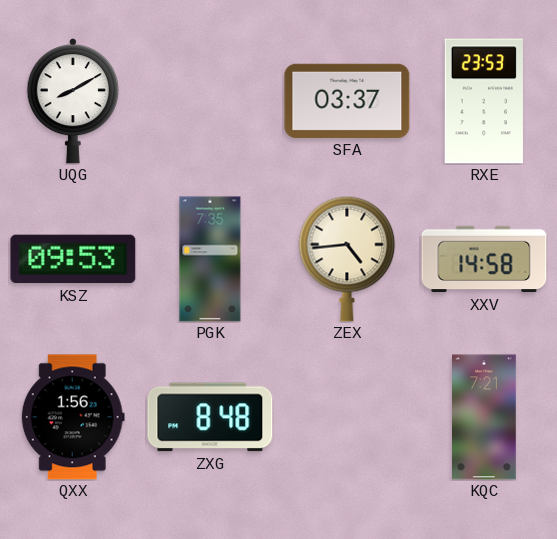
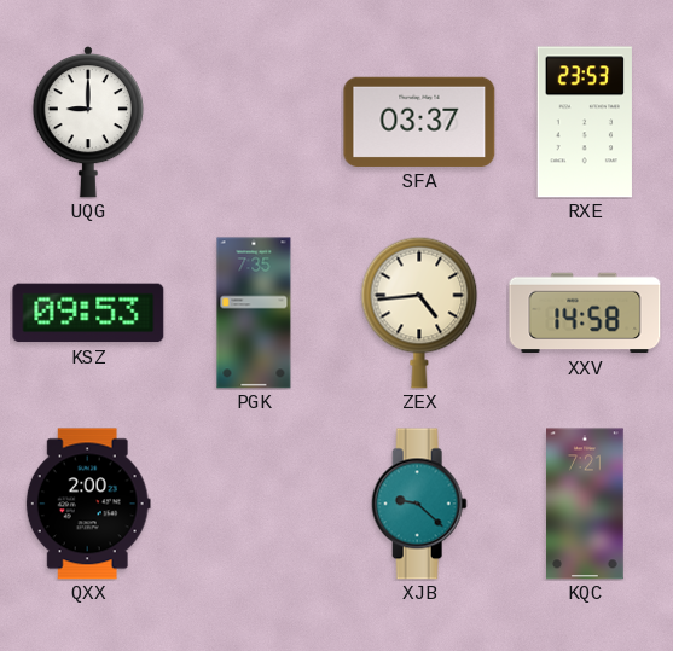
UQG: 8:10 -> 9:00
QXX: 1:56 -> 2:00
ZXG: 8:48 -> none
XJB: none -> 9:22
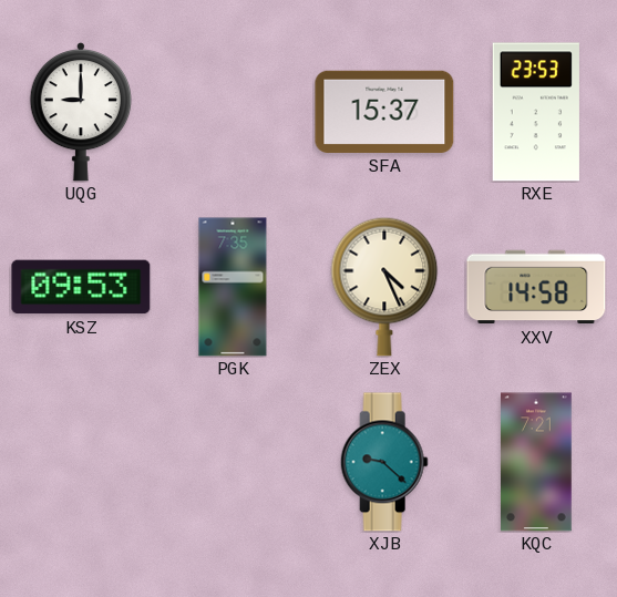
SFA: 03:37 -> 15:37
ZEX: 4:44 -> 4:26
QXX: 2:00 -> none
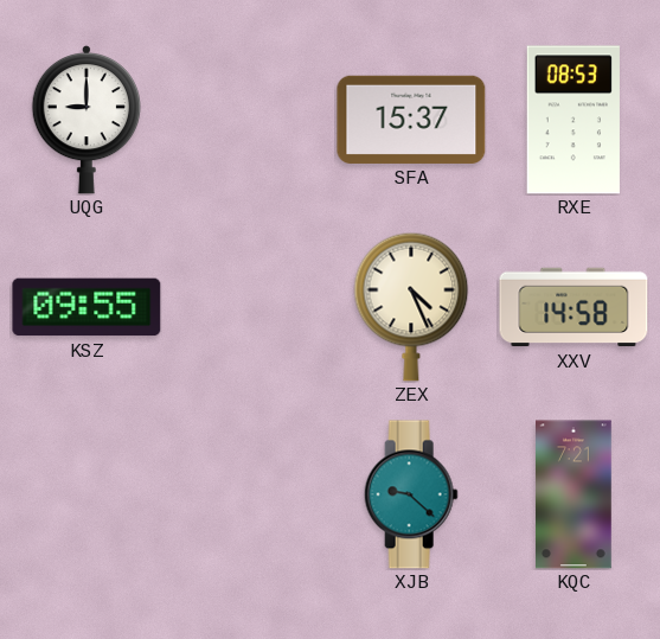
RXE: 23:53 -> 08:53
KSZ: 09:53 -> 09:55
PGK: 7:35 -> none
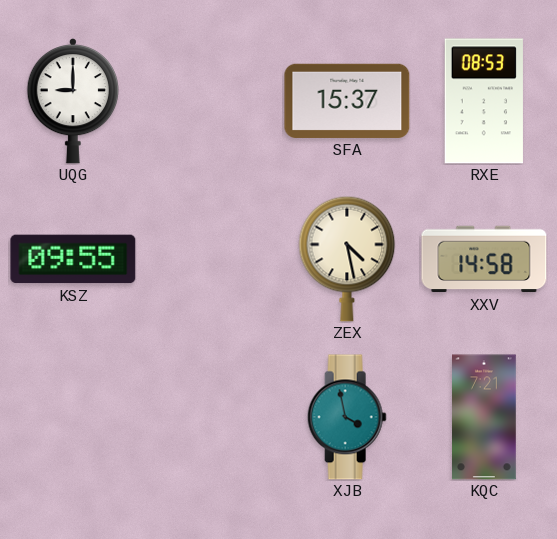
ZEX: 4:26 -> 4:28
XJB: 9:22 -> 3:58
